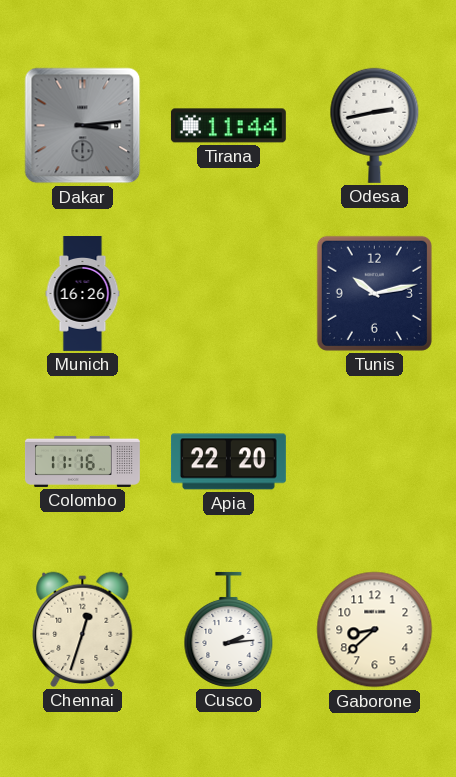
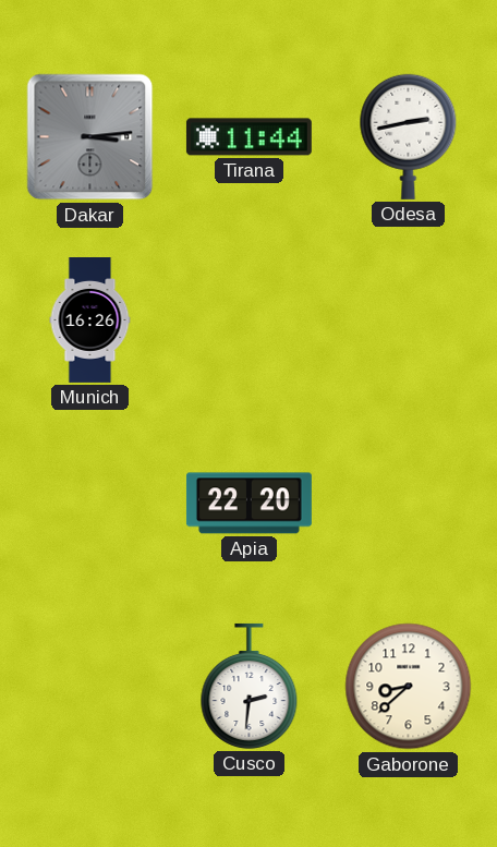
Tunis: 10:13 -> none
Colombo: 11:16 -> none
Chennai: 12:33 -> none
Cusco: 2:14 -> 2:31
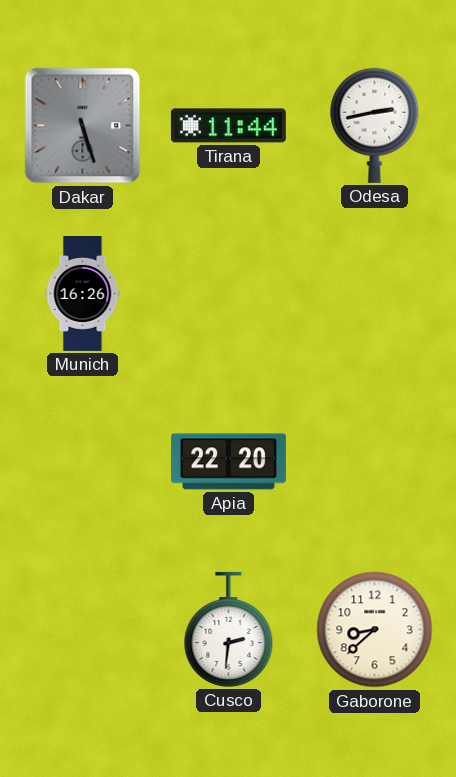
Dakar: 3:14 -> 5:27
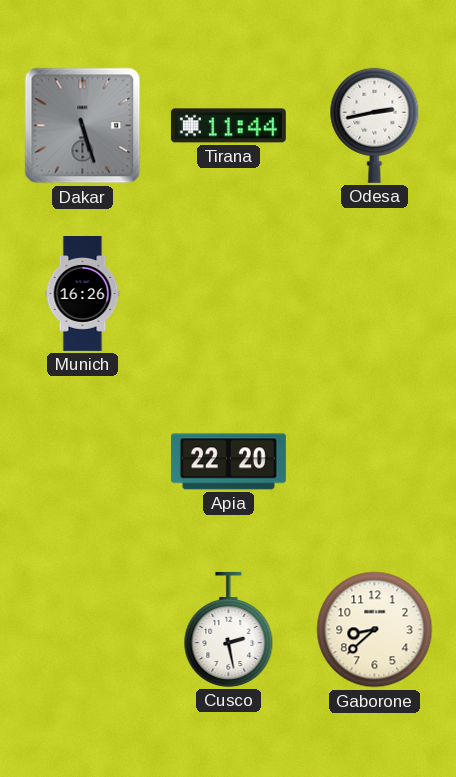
Cusco: 2:31 -> 2:28
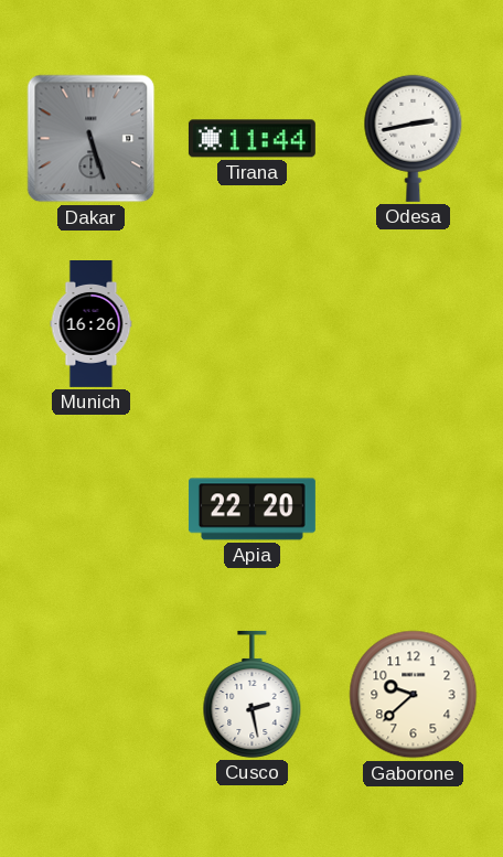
Gaborone: 8:38 -> 9:38
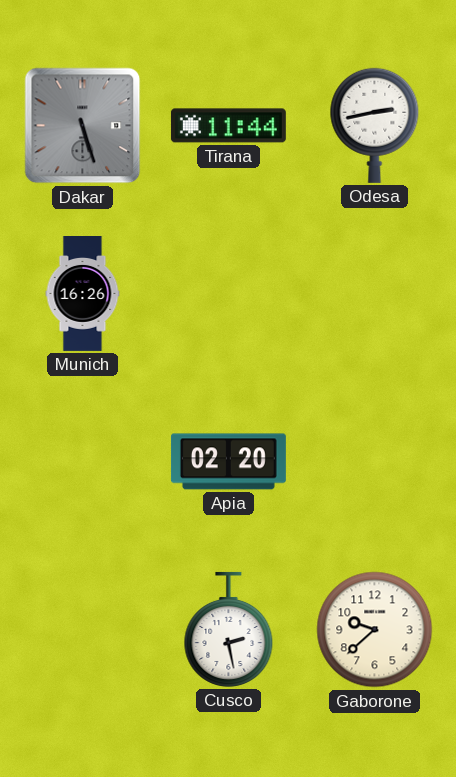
Apia: 22:20 -> 02:20
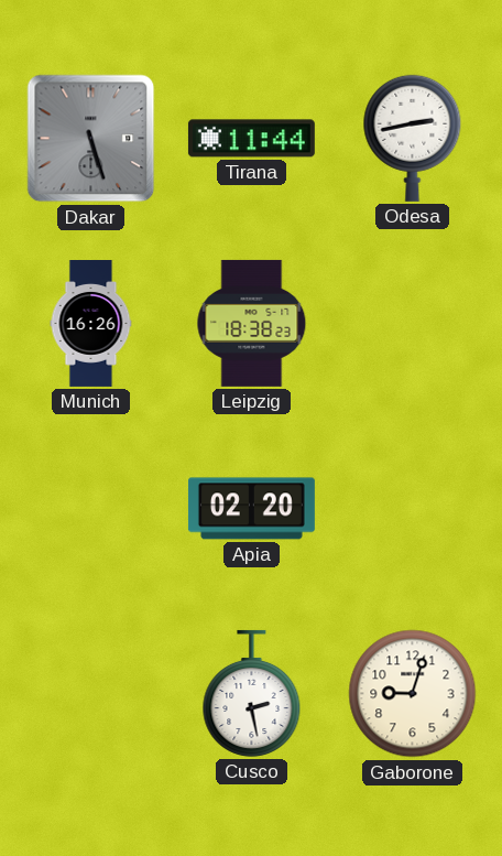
Leipzig: none -> 18:38
Gaborone: 9:38 -> 9:03
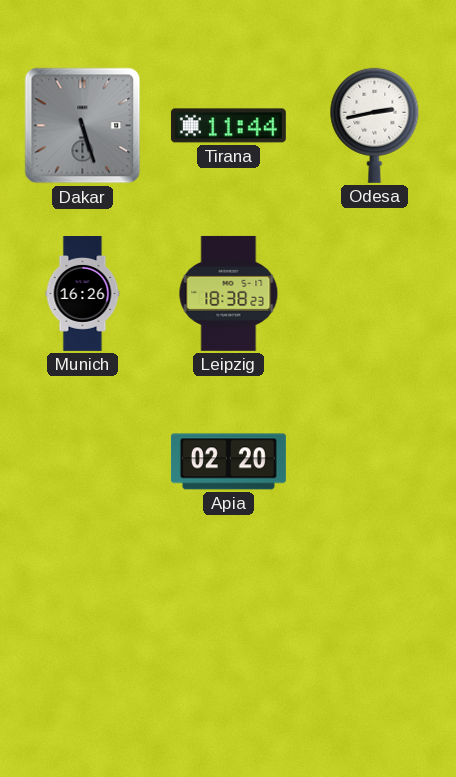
Cusco: 2:28 -> none
Gaborone: 9:03 -> none
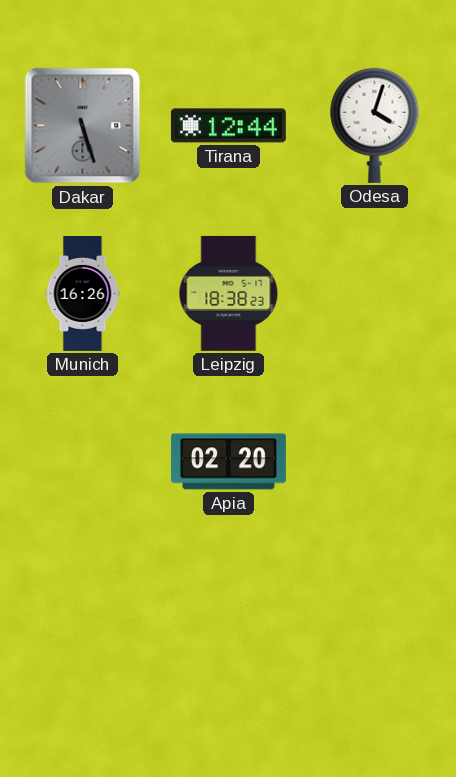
Tirana: 11:44 -> 12:44
Odesa: 2:43 -> 4:03
